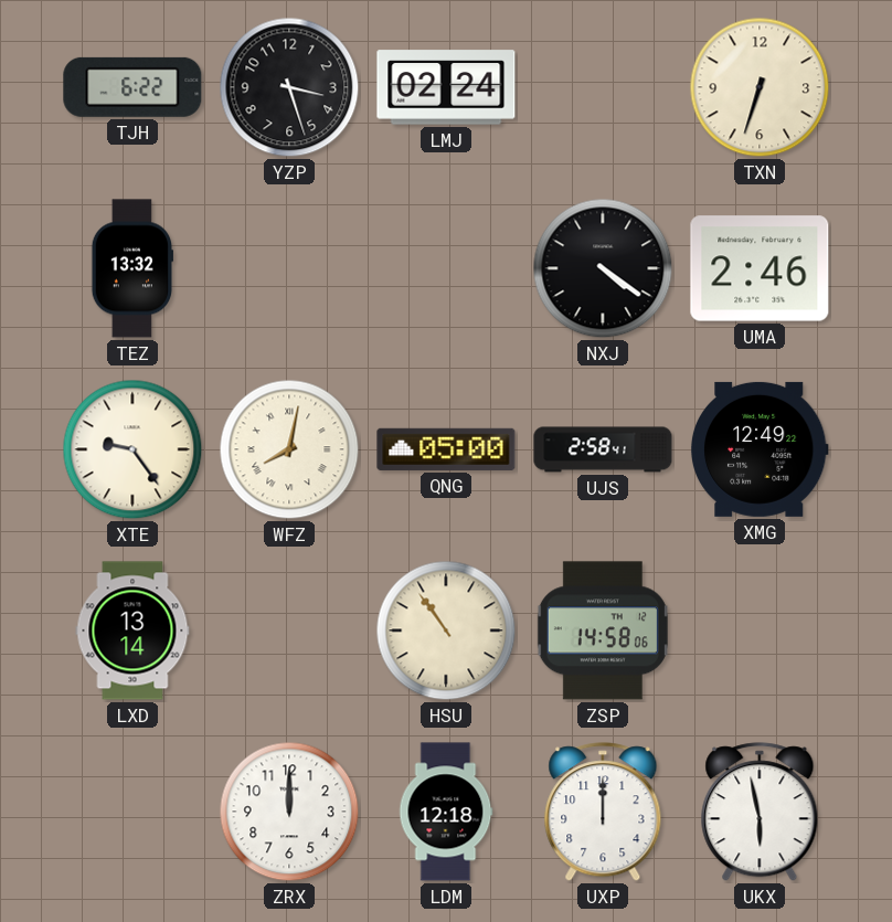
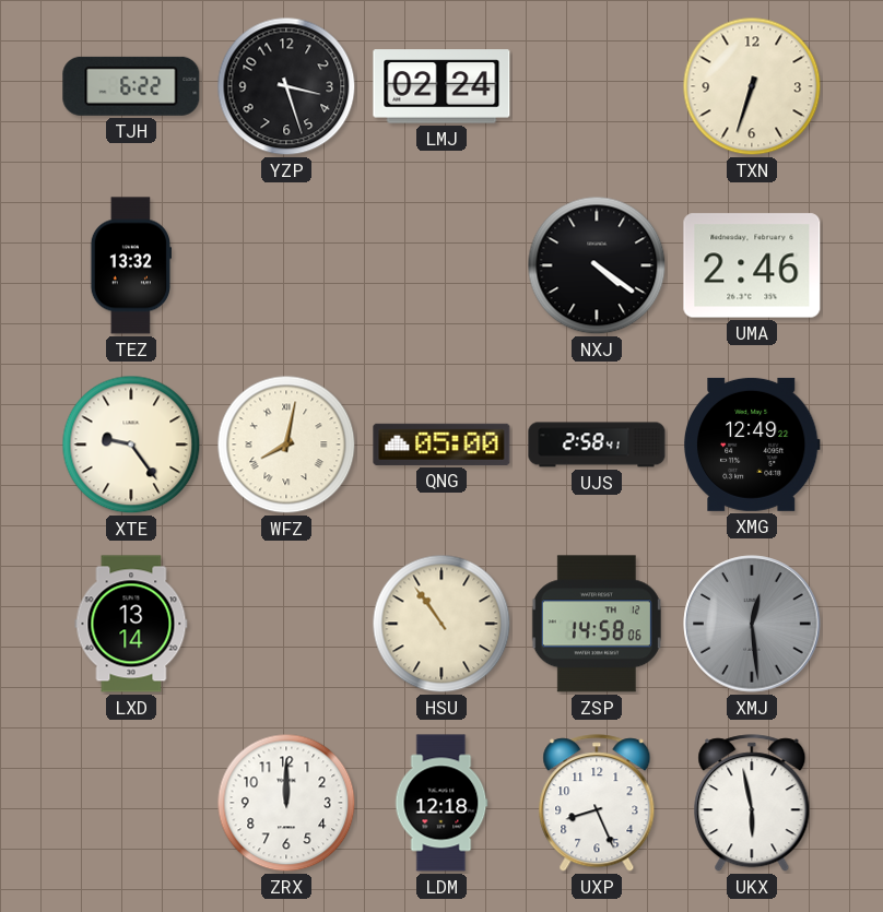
XMJ: none -> 12:29
UXP: 12:00 -> 8:26
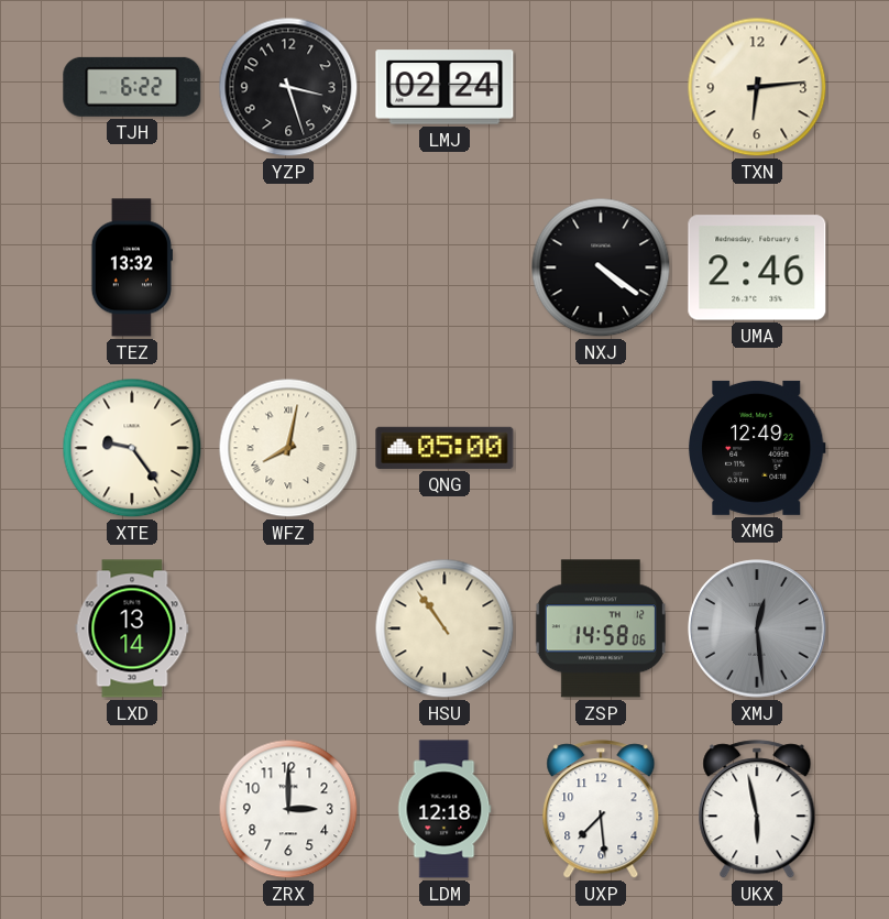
TXN: 6:33 -> 6:14
UJS: 2:58 -> none
ZRX: 12:00 -> 3:00
UXP: 8:26 -> 7:29
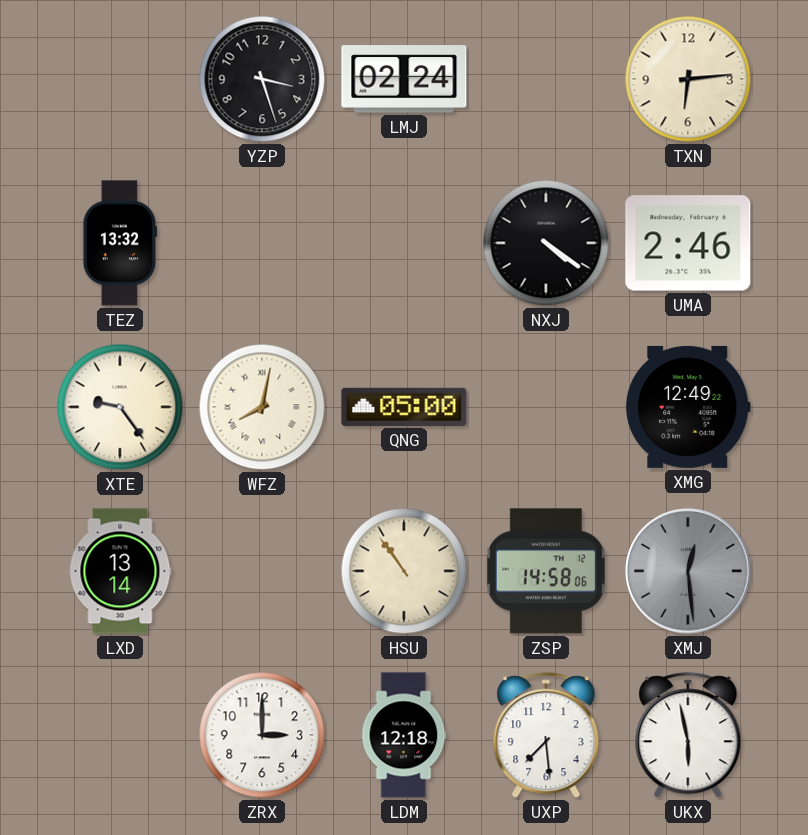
TJH: 6:22 -> none
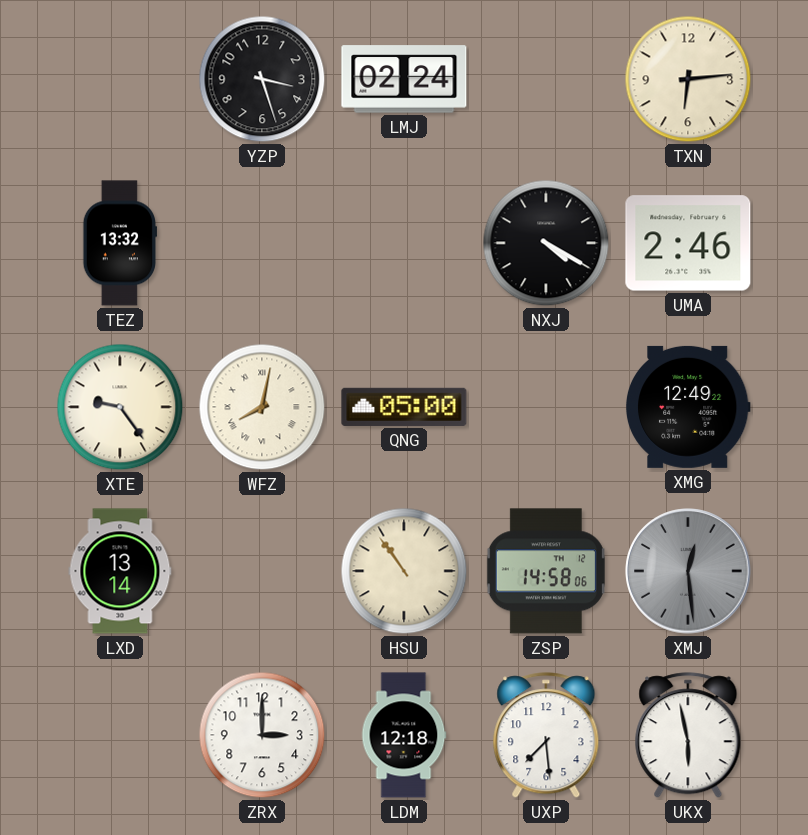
NXJ: 4:21 -> 4:20
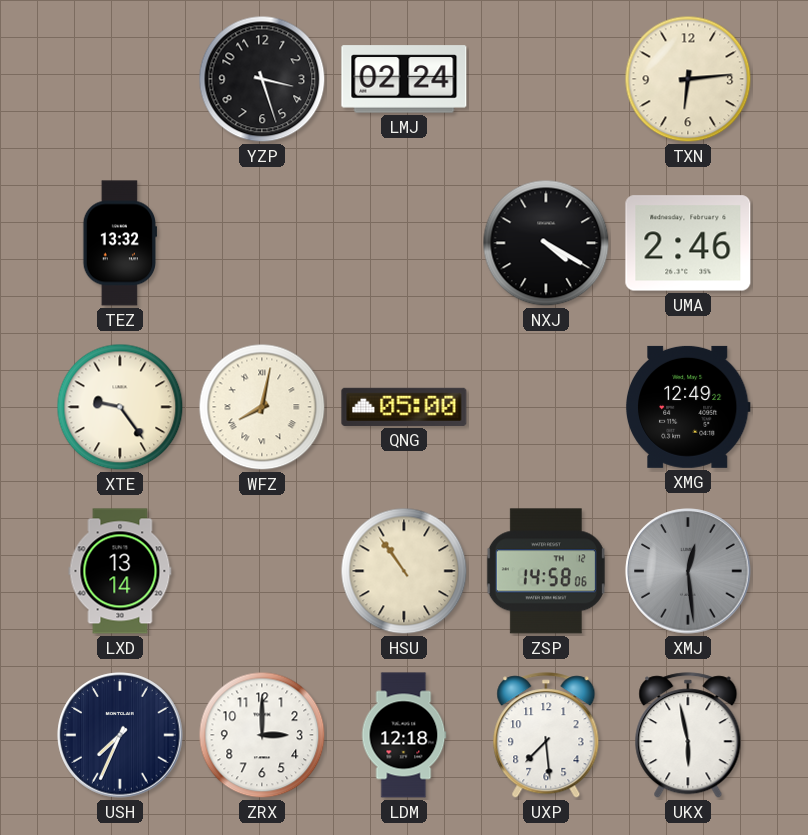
USH: none -> 7:34
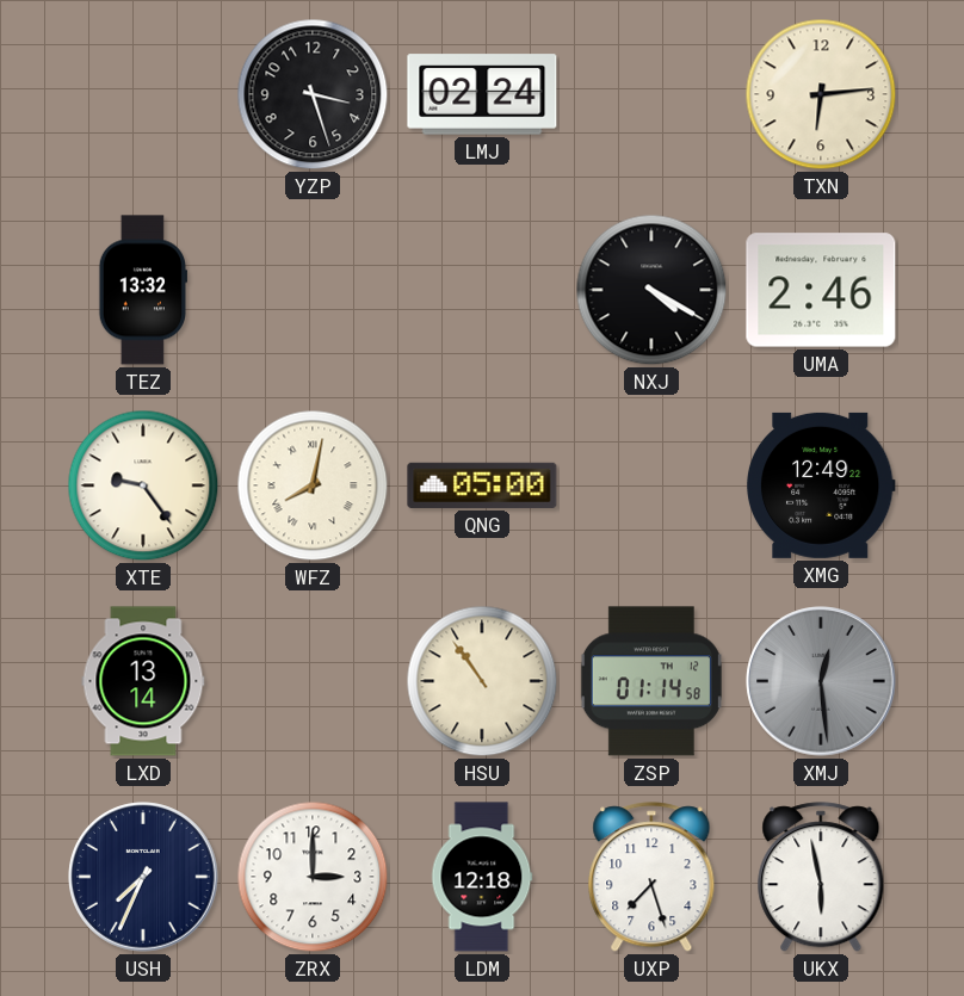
ZSP: 14:58 -> 01:14
UXP: 7:29 -> 7:27
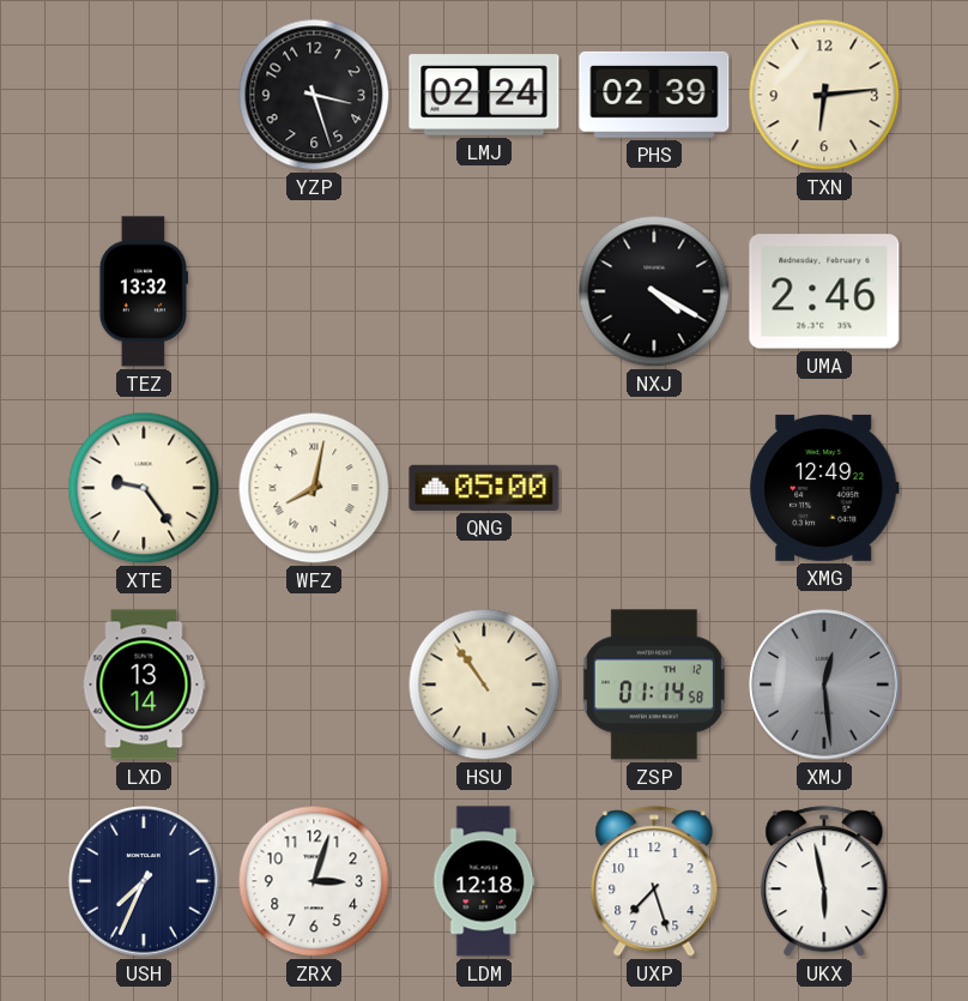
PHS: none -> 02:39
ZRX: 3:00 -> 3:03
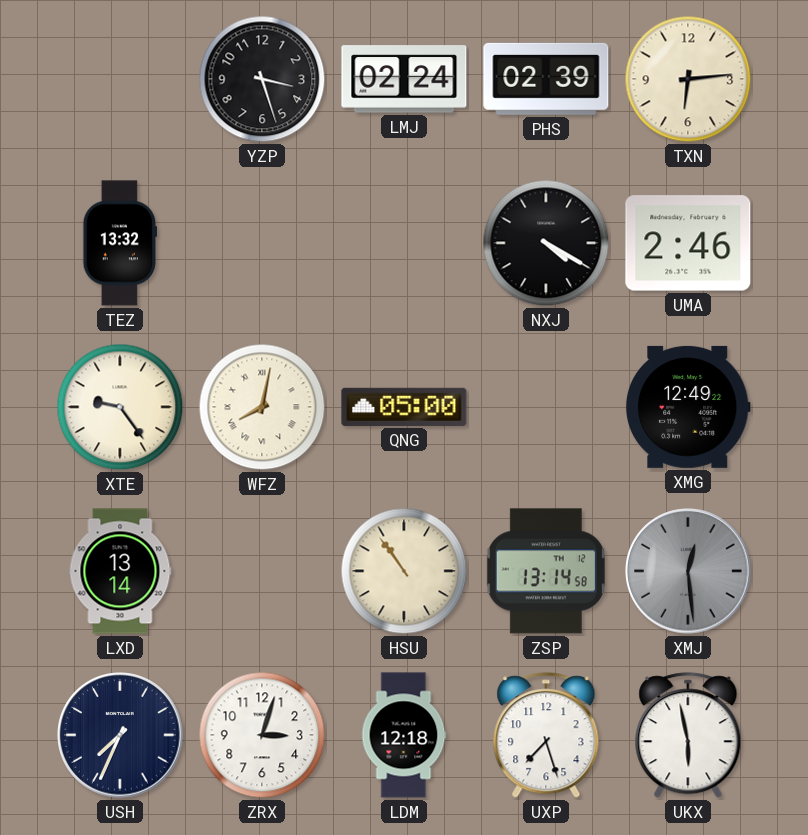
ZSP: 01:14 -> 13:14
